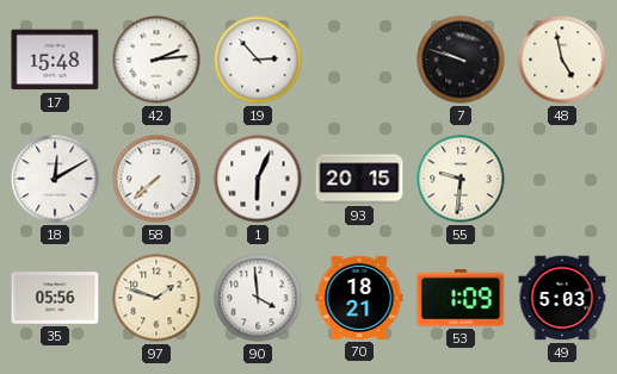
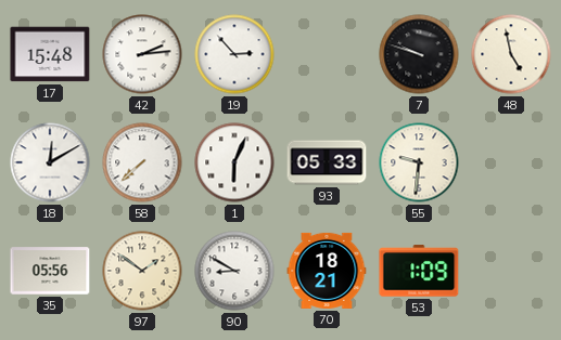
93: 20:15 -> 05:33
97: 1:48 -> 1:51
90: 3:59 -> 8:50
49: 5:03 -> none
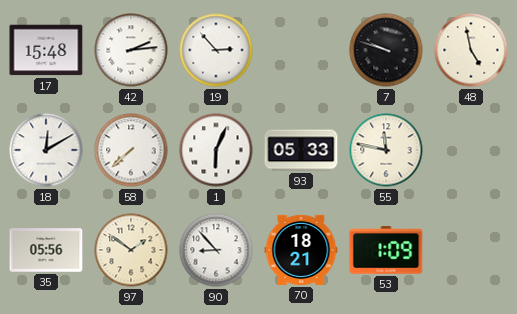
55: 9:31 -> 11:47
90: 8:50 -> 8:53
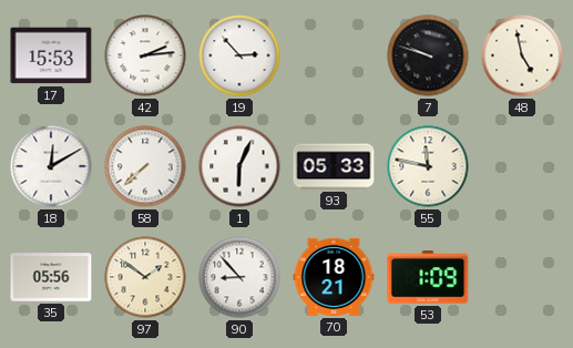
17: 15:48 -> 15:53
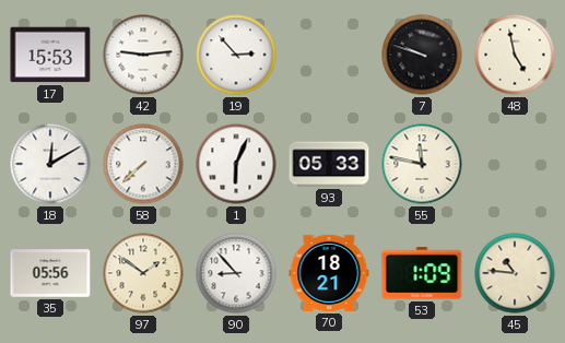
42: 2:14 -> 9:14
45: none -> 10:46
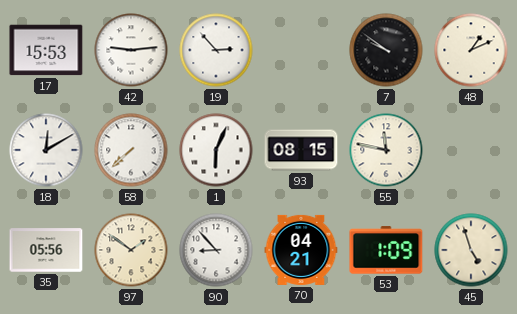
7: 9:48 -> 9:51
48: 4:58 -> 1:11
93: 05:33 -> 08:15
70: 18:21 -> 04:21
45: 10:46 -> 4:57
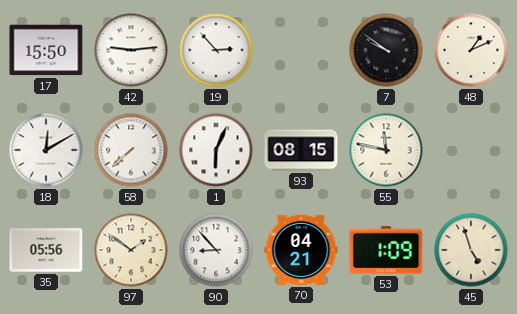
17: 15:53 -> 15:50
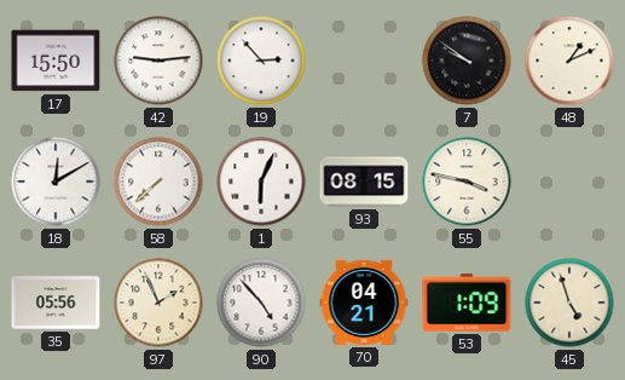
55: 11:47 -> 3:47
97: 1:51 -> 1:56
90: 8:53 -> 4:53
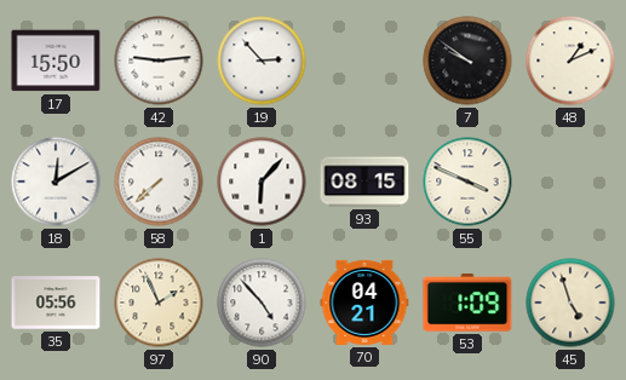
1: 6:04 -> 6:07
55: 3:47 -> 3:49
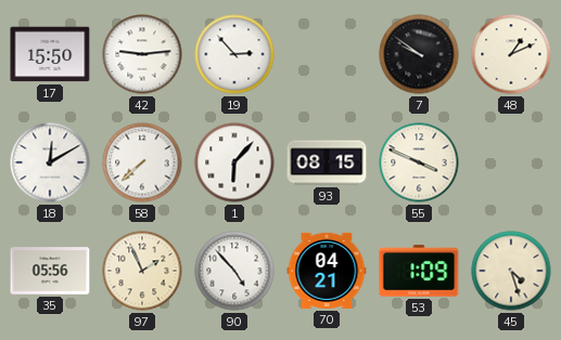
45: 4:57 -> 4:27
